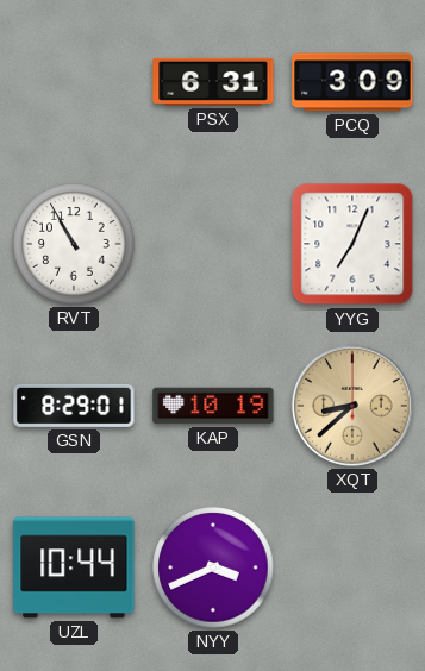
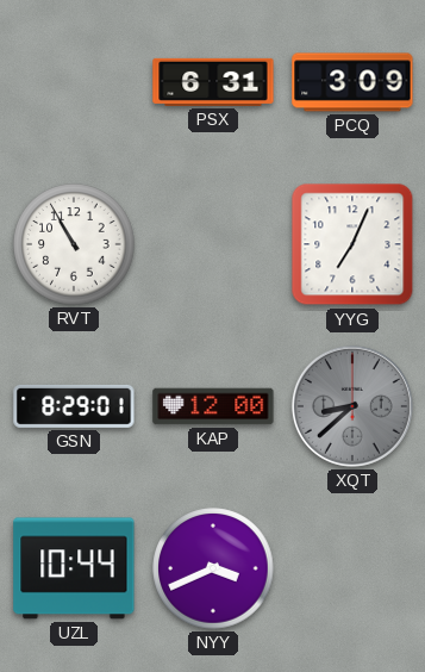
KAP: 10:19 -> 12:00
XQT dial: champagne -> grey
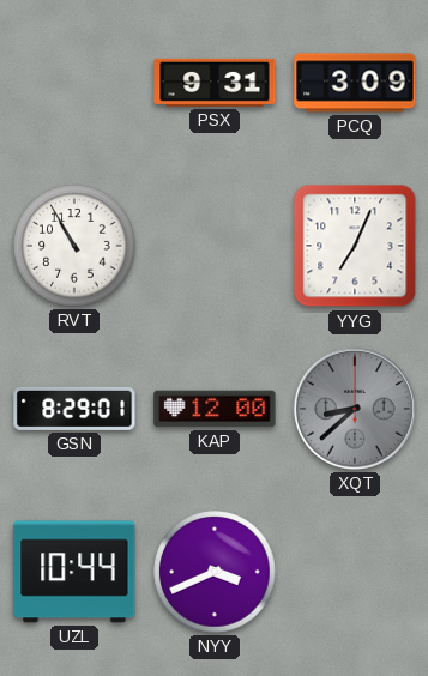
PSX: 6:31 -> 9:31
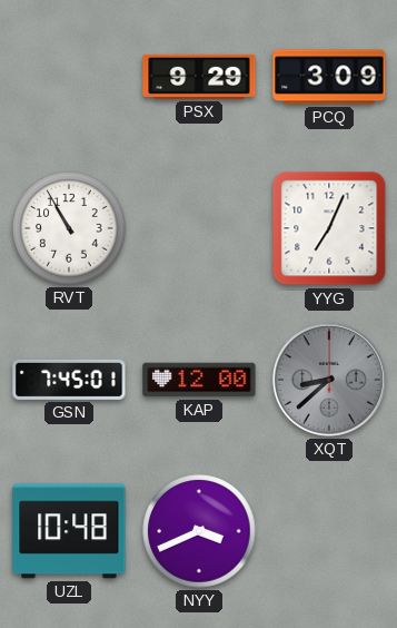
PSX: 9:31 -> 9:29
GSN: 8:29 -> 7:45
UZL: 10:44 -> 10:48
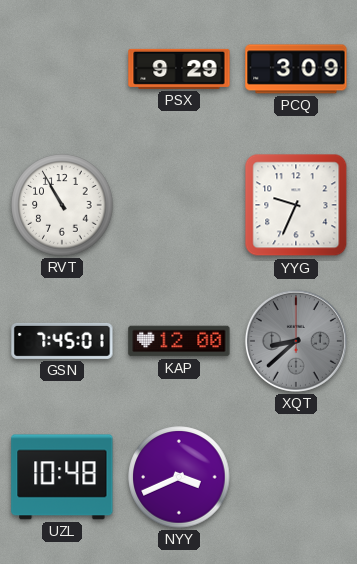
YYG: 7:04 -> 9:34
